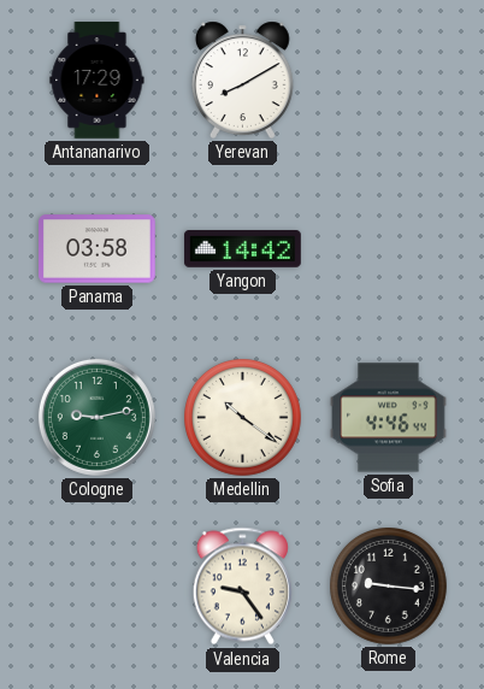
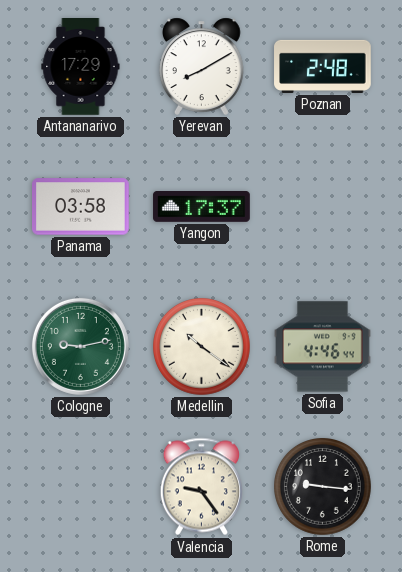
Poznan: none -> 2:48
Yangon: 14:42 -> 17:37
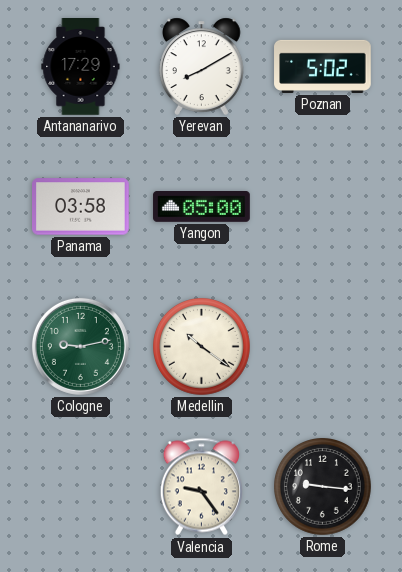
Poznan: 2:48 -> 5:02
Yangon: 17:37 -> 05:00
Sofia: 4:46 -> none
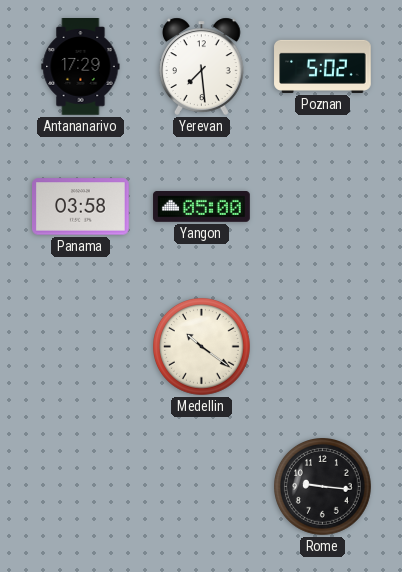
Yerevan: 8:10 -> 7:29
Cologne: 9:13 -> none
Valencia: 9:24 -> none
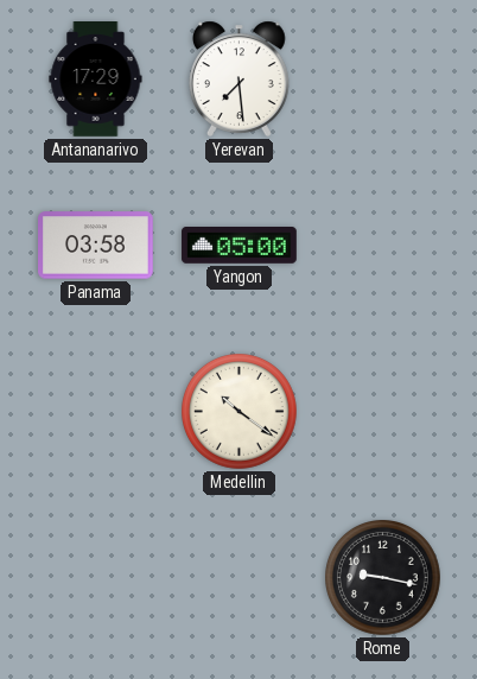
Poznan: 5:02 -> none
Rome: 9:16 -> 9:17
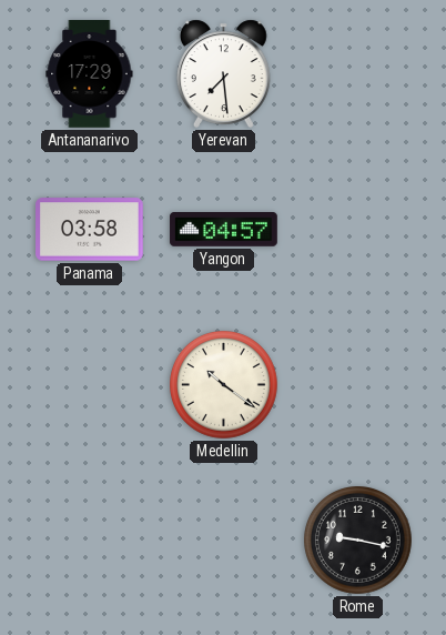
Yangon: 05:00 -> 04:57
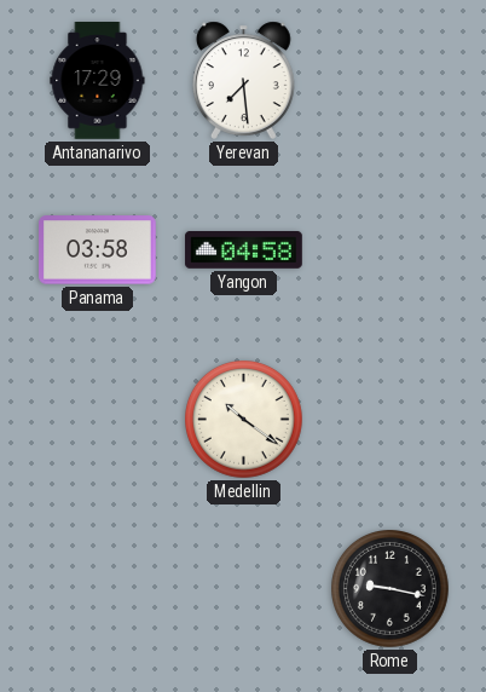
Yangon: 04:57 -> 04:58
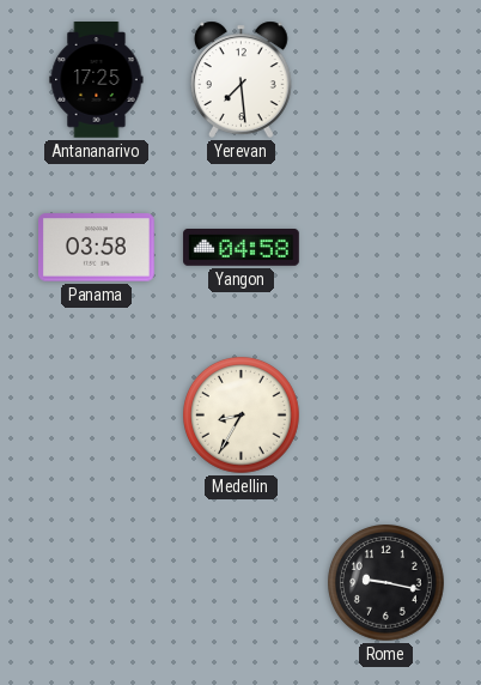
Antananarivo: 17:29 -> 17:25
Medellin: 10:21 -> 8:35
